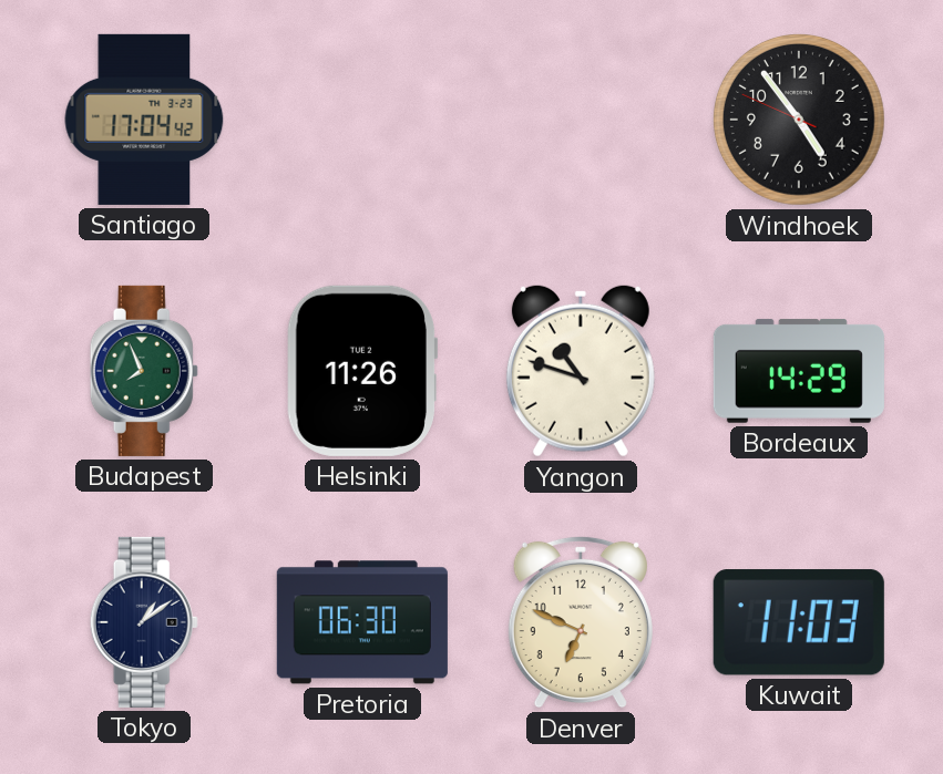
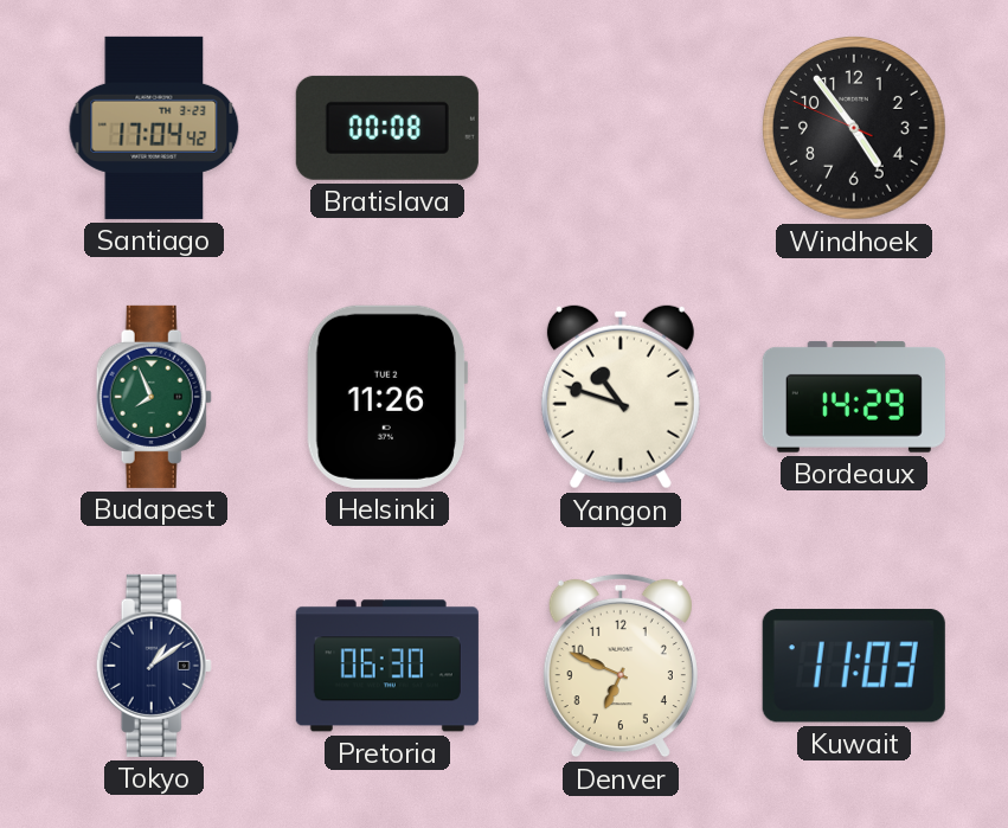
Bratislava: none -> 00:08
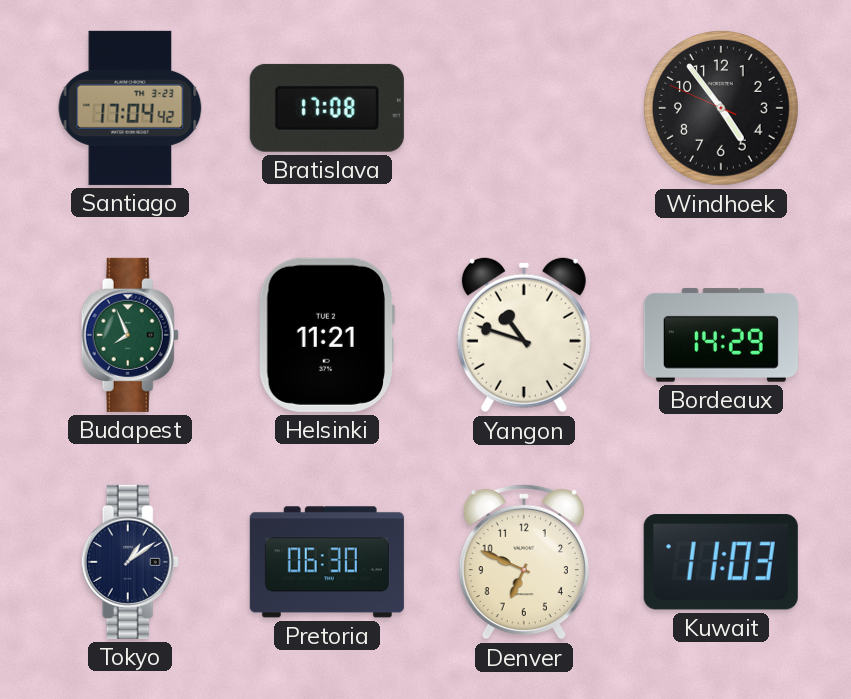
Bratislava: 00:08 -> 17:08
Helsinki: 11:26 -> 11:21
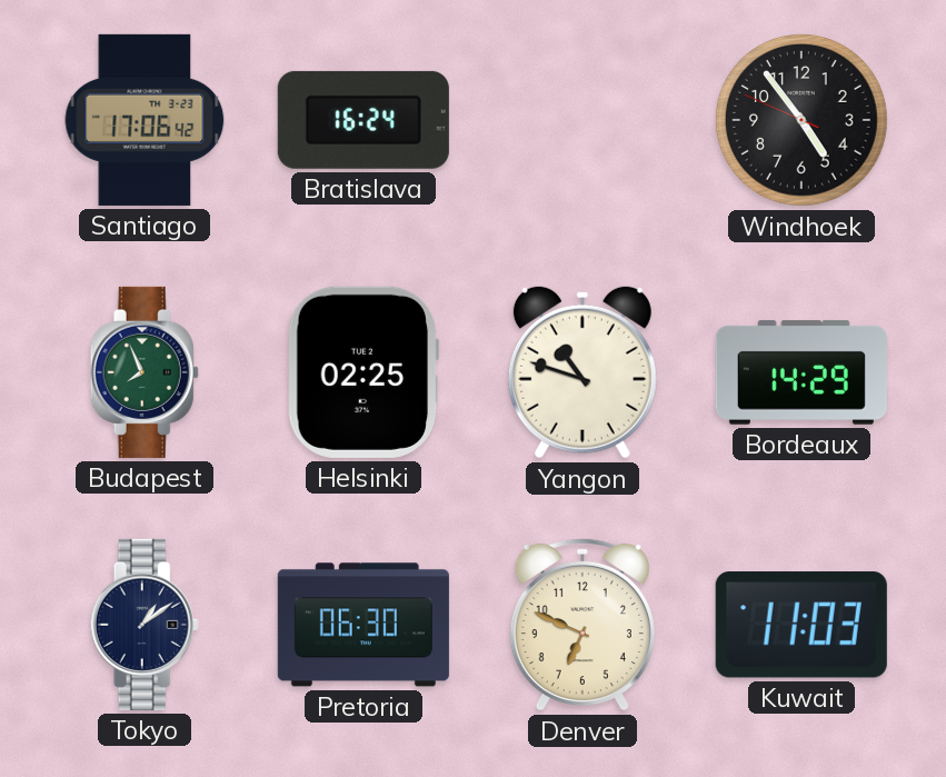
Santiago: 17:04 -> 17:06
Bratislava: 17:08 -> 16:24
Helsinki: 11:21 -> 02:25
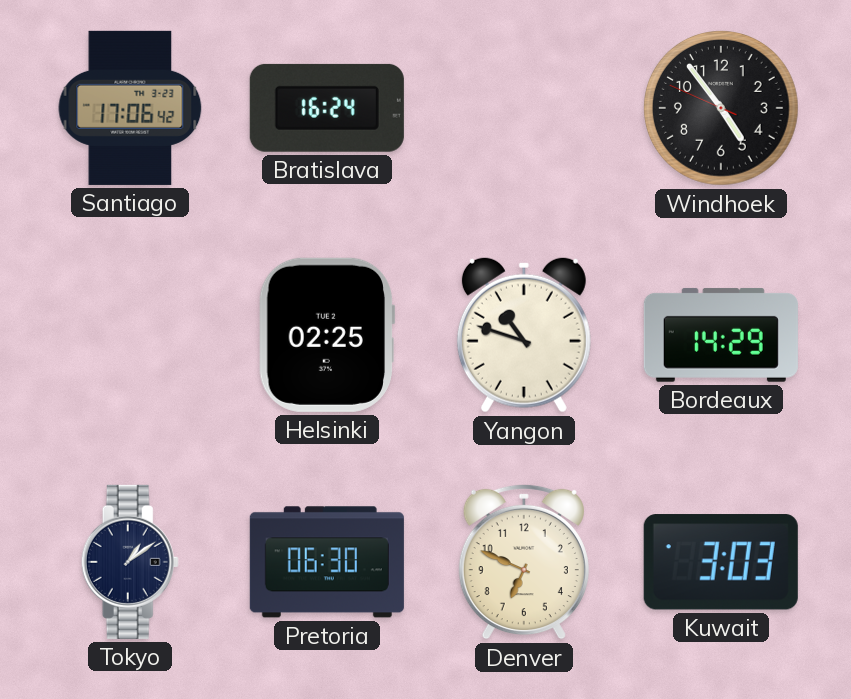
Budapest: 7:56 -> none
Kuwait: 11:03 -> 3:03
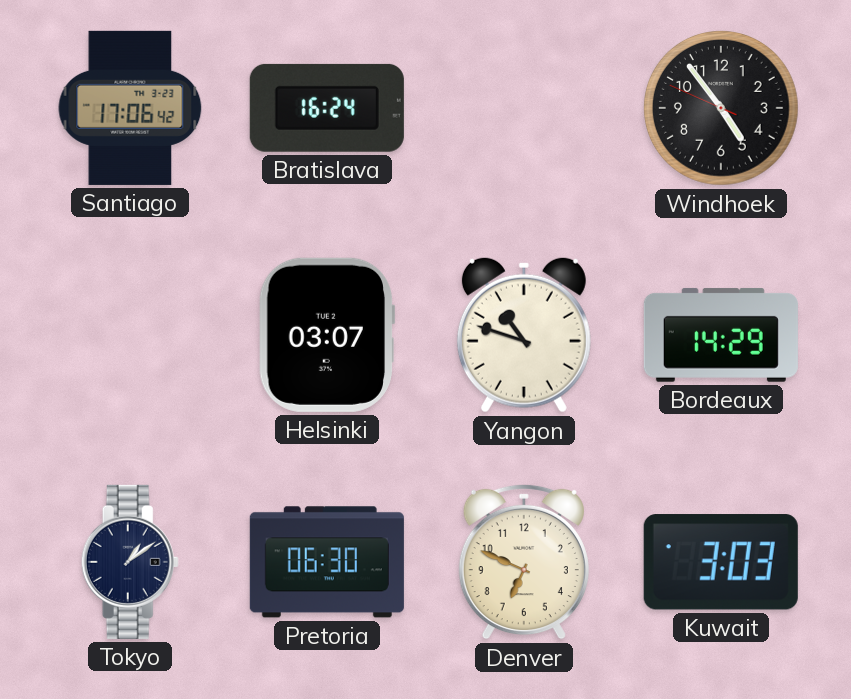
Helsinki: 02:25 -> 03:07
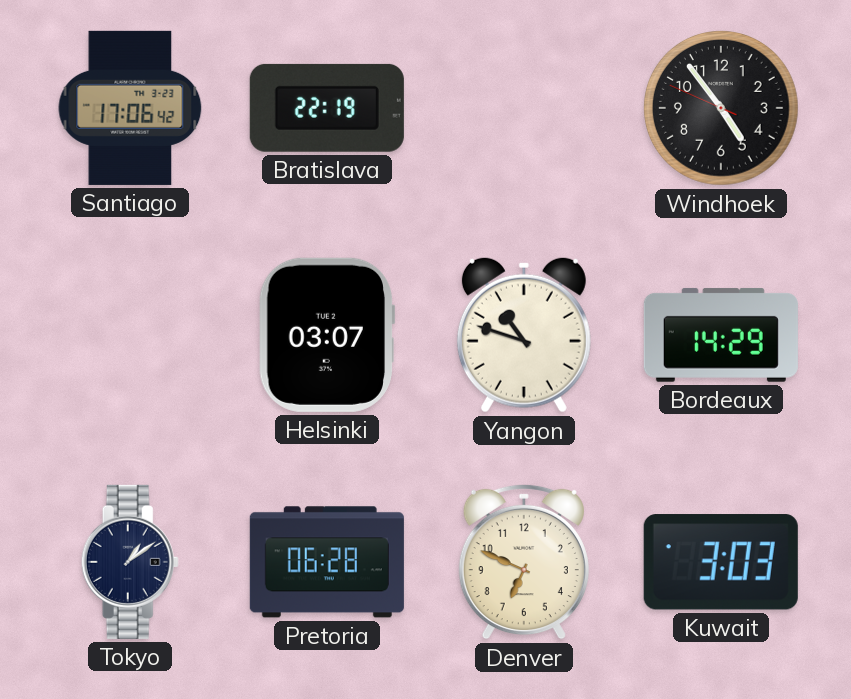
Bratislava: 16:24 -> 22:19
Pretoria: 06:30 -> 06:28
